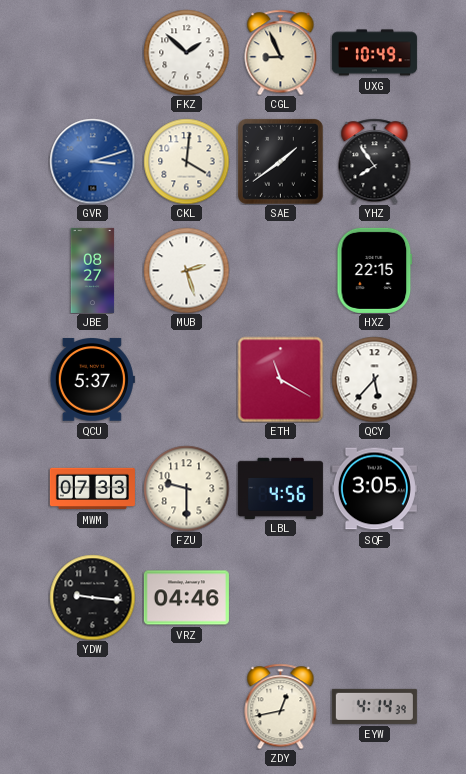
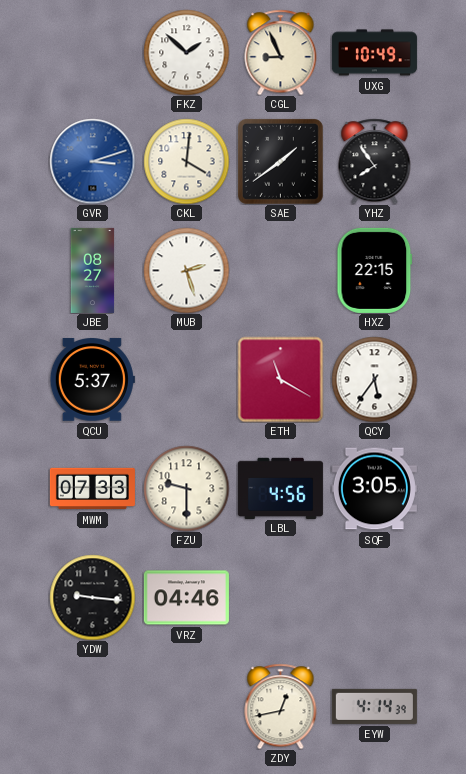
QCY: 5:37 -> 5:36
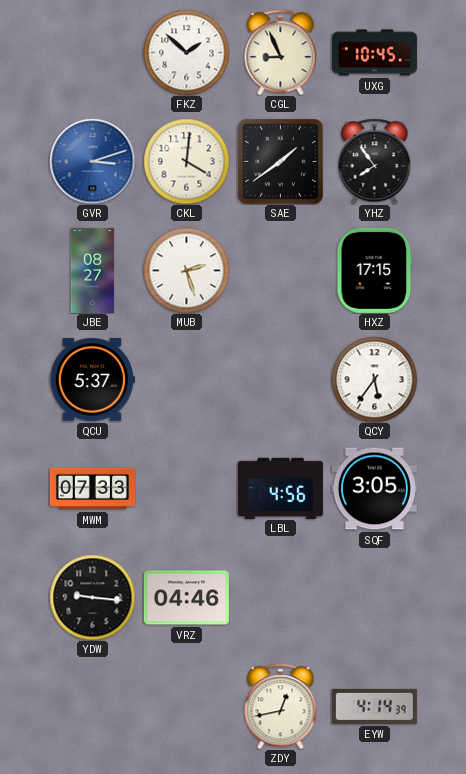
UXG: 10:49 -> 10:45
HXZ: 22:15 -> 17:15
ETH: 11:20 -> none
FZU: 9:30 -> none
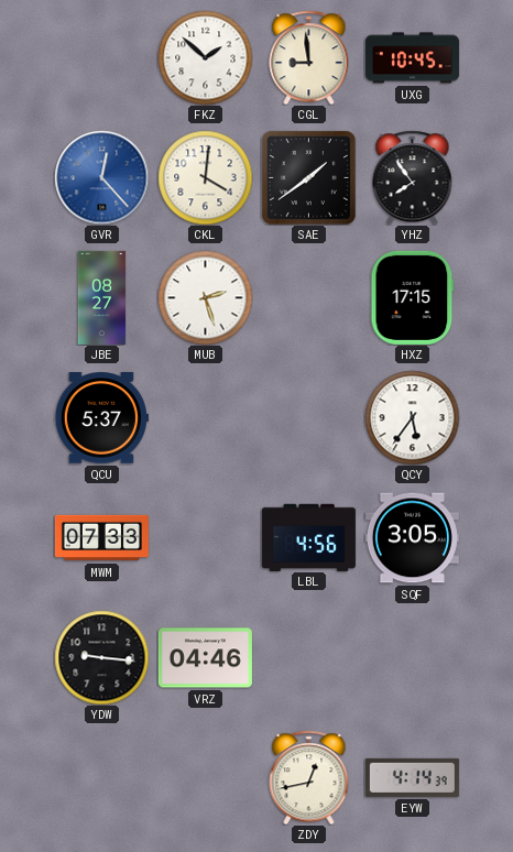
CGL: 8:56 -> 8:59
GVR: 3:12 -> 12:23
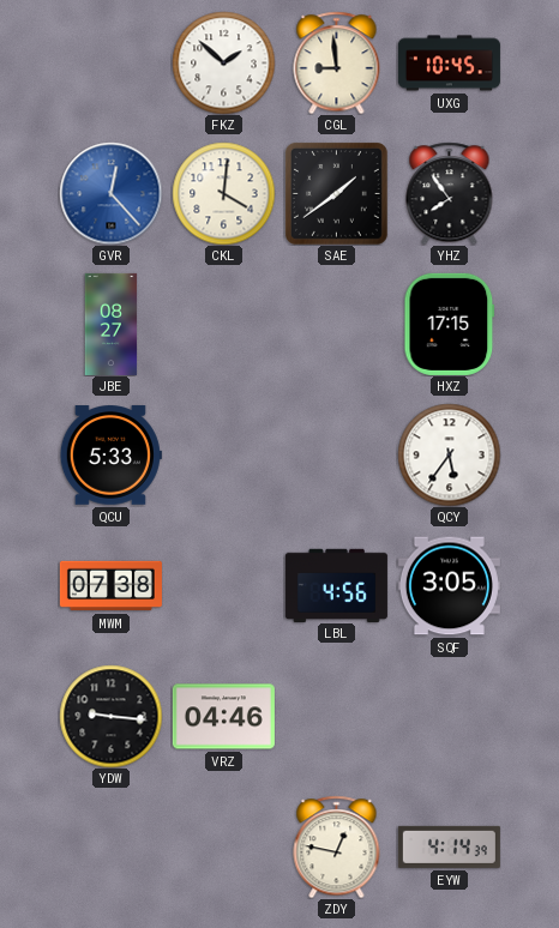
MUB: 2:27 -> none
QCU: 5:37 -> 5:33
MWM: 07:33 -> 07:38
ZDY: 12:43 -> 12:47
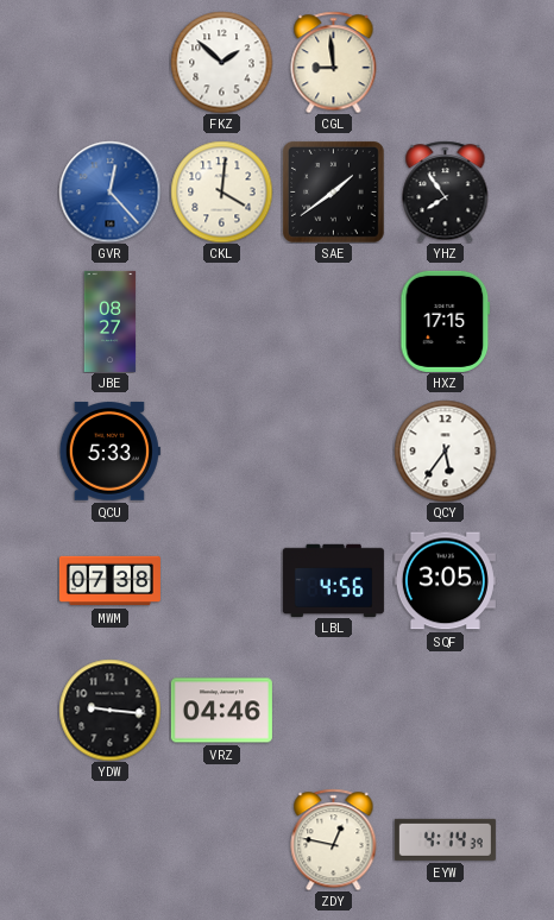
UXG: 10:45 -> none
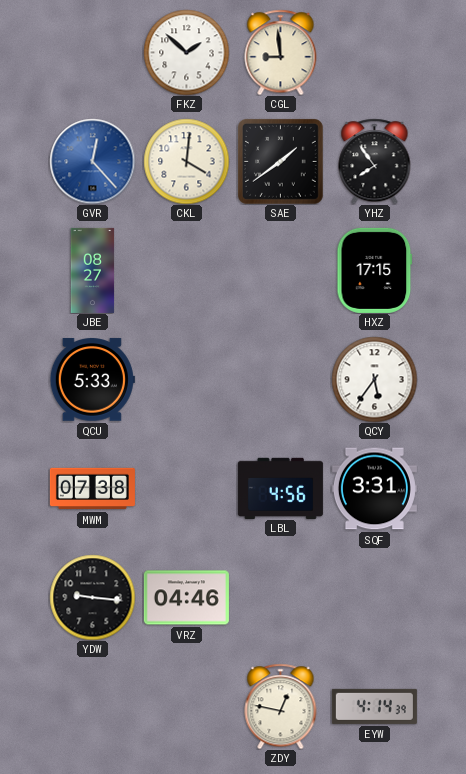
SQF: 3:05 -> 3:31
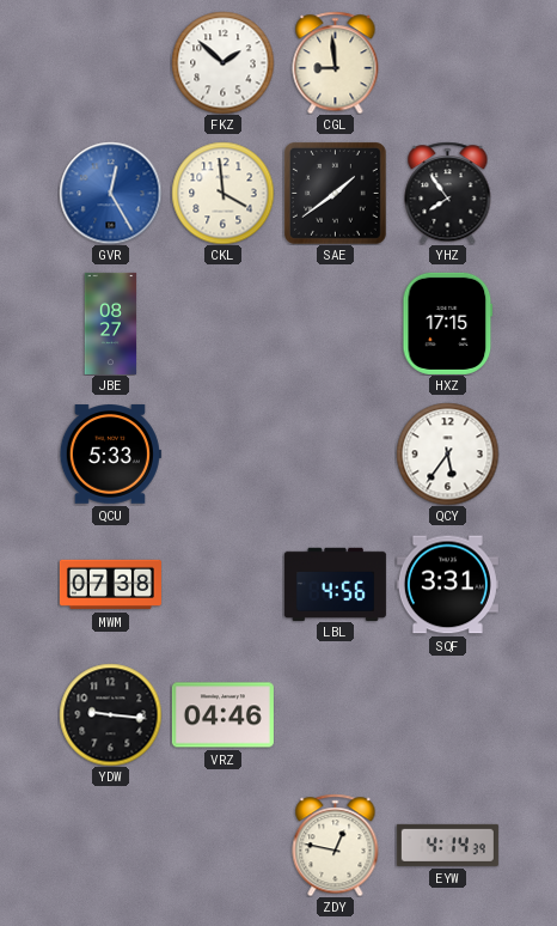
GVR: 12:23 -> 12:25
CKL: 4:01 -> 3:59
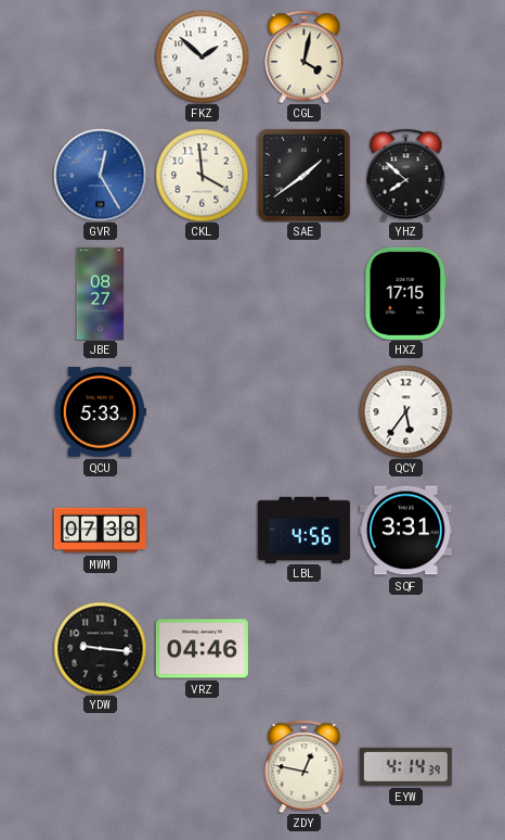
CGL: 8:59 -> 4:02
YHZ: 7:54 -> 7:52
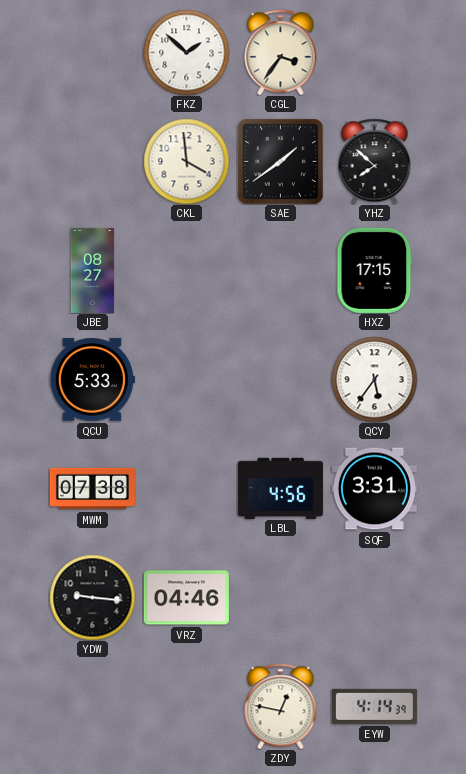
CGL: 4:02 -> 3:36
GVR: 12:25 -> none
